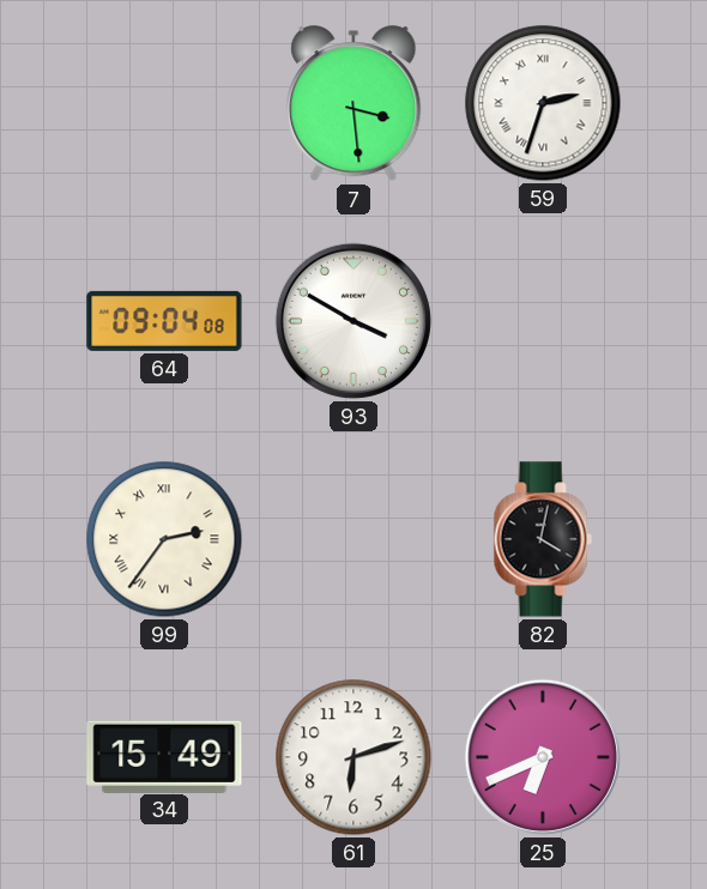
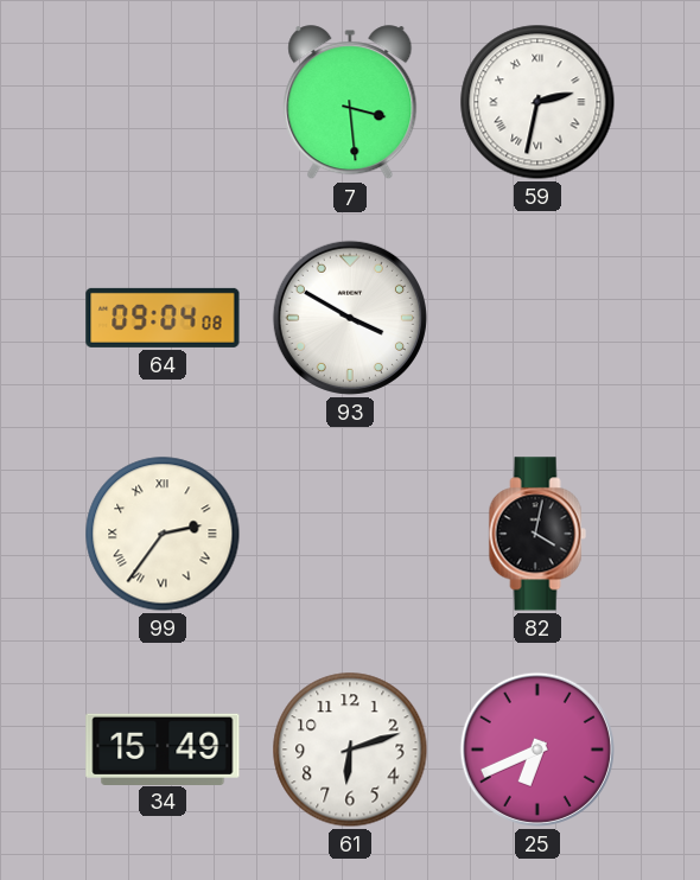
59: 2:33 -> 2:32
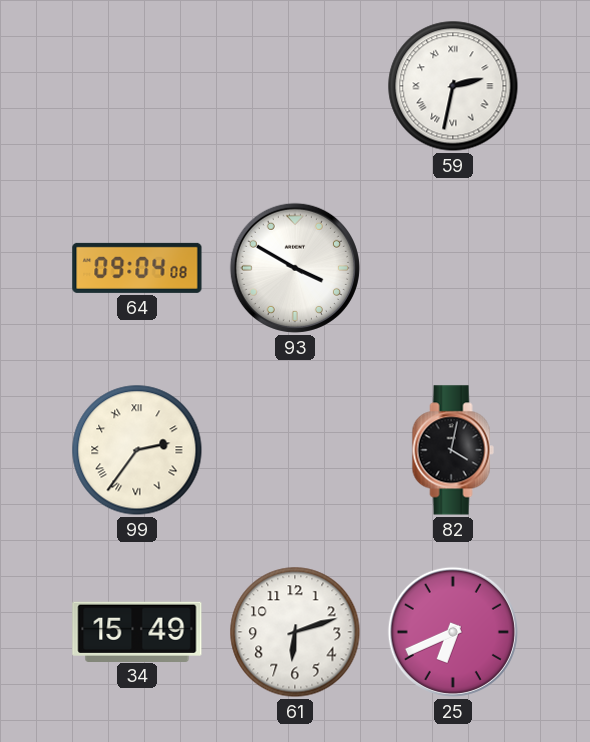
7: 3:29 -> none
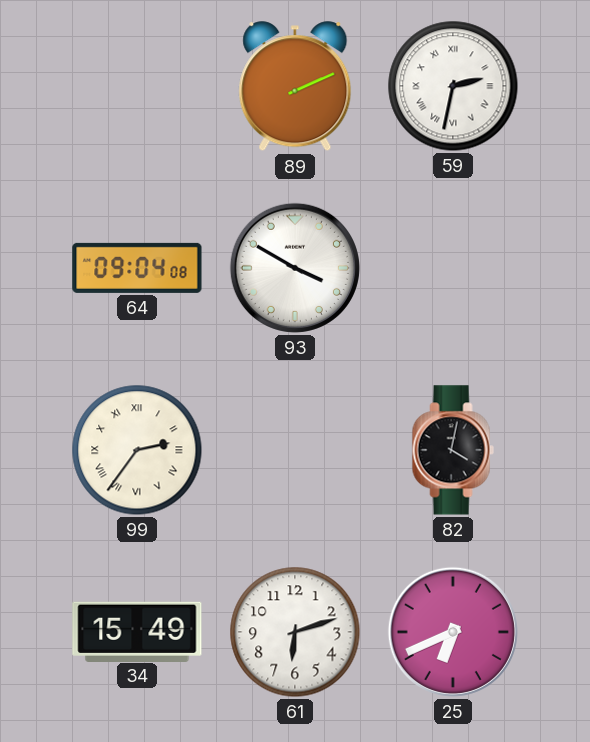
89: none -> 2:11
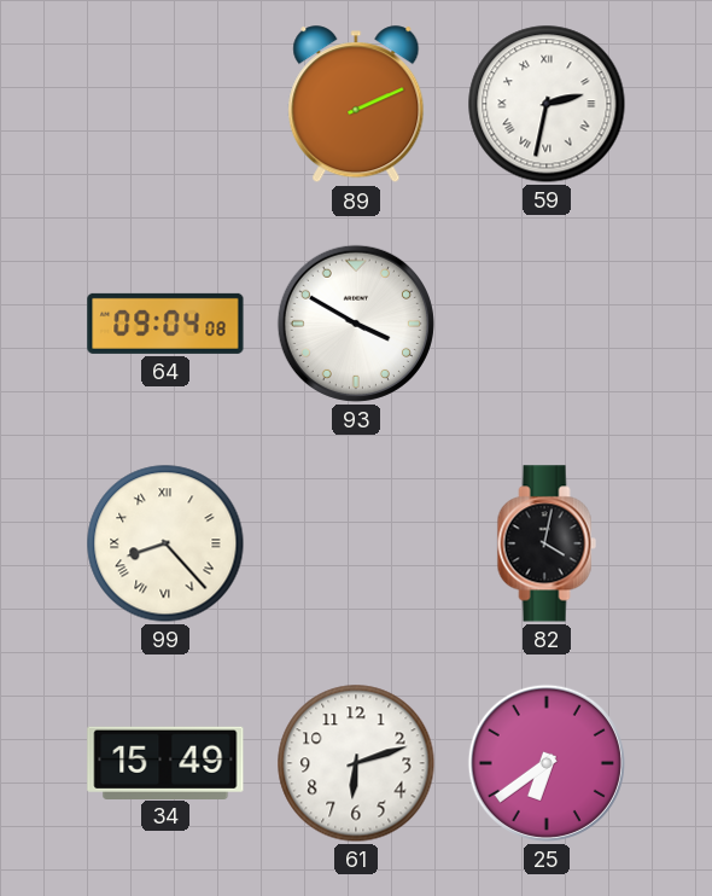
99: 2:36 -> 8:23
25: 6:41 -> 6:39
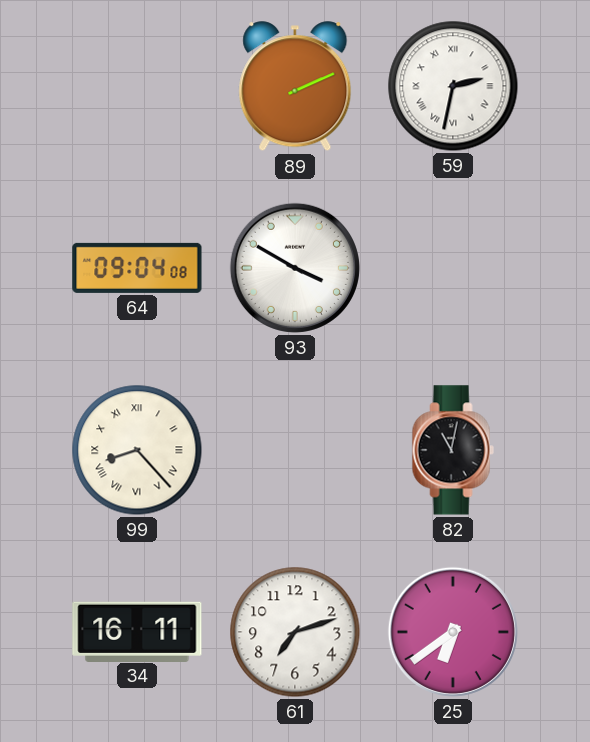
82: 4:02 -> 11:02
34: 15:49 -> 16:11
61: 6:12 -> 7:12
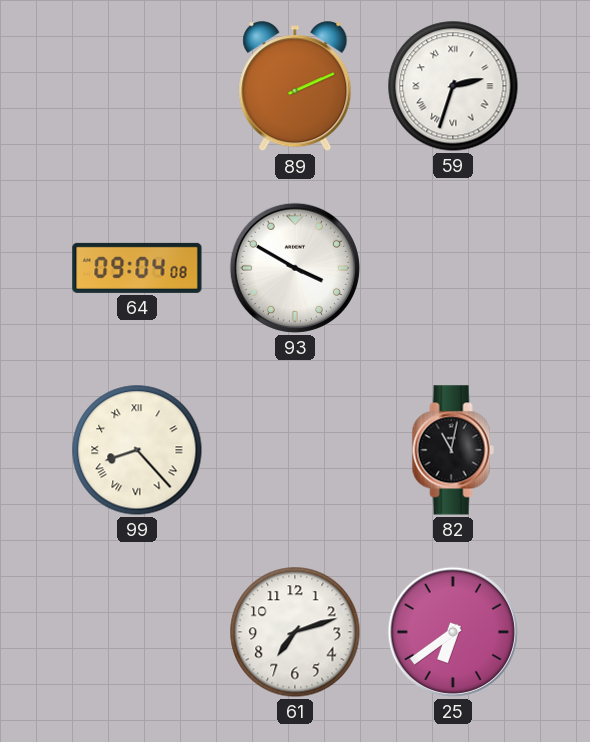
59: 2:32 -> 2:33
34: 16:11 -> none
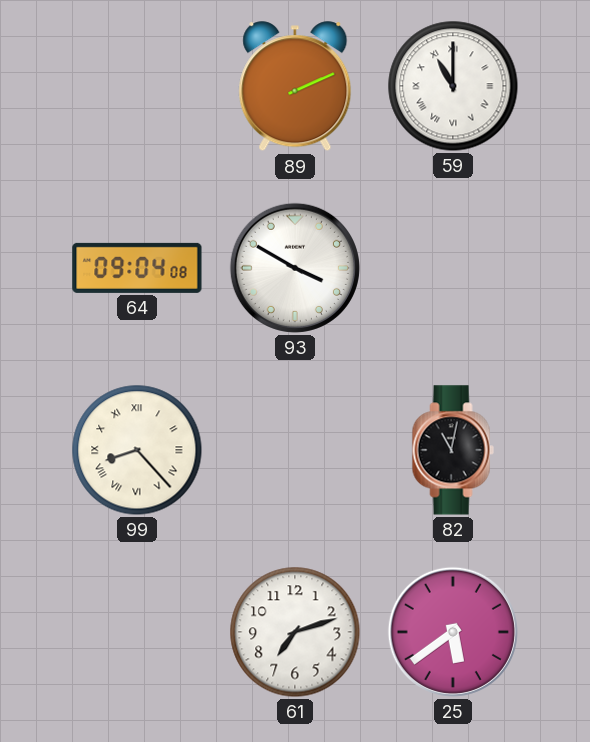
59: 2:33 -> 11:00
25: 6:39 -> 5:39
